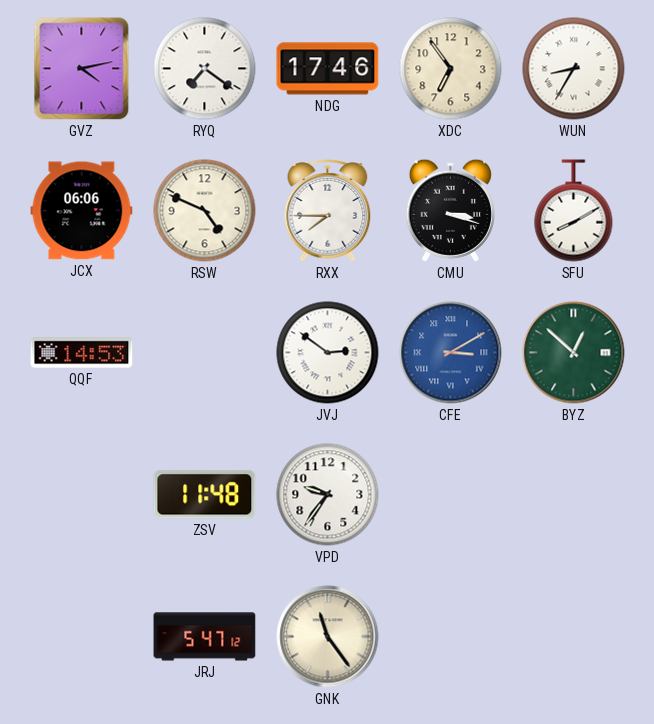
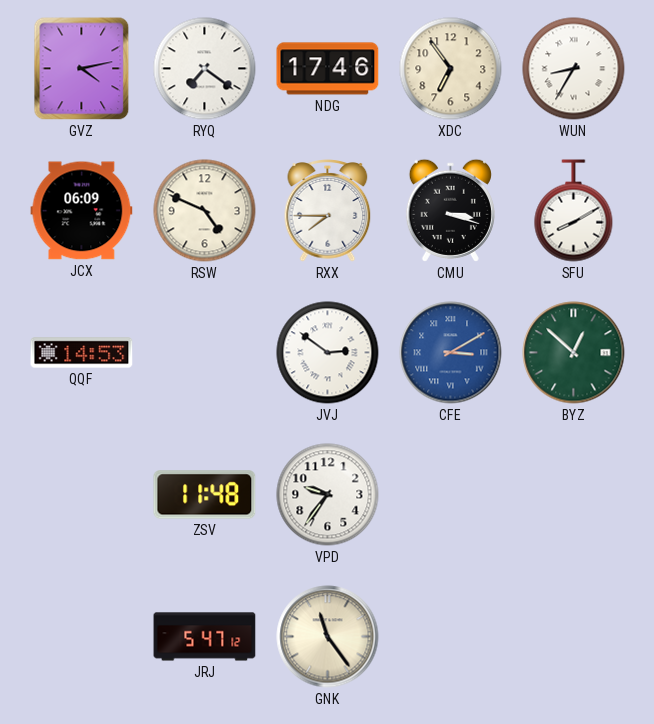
JCX: 06:06 -> 06:09
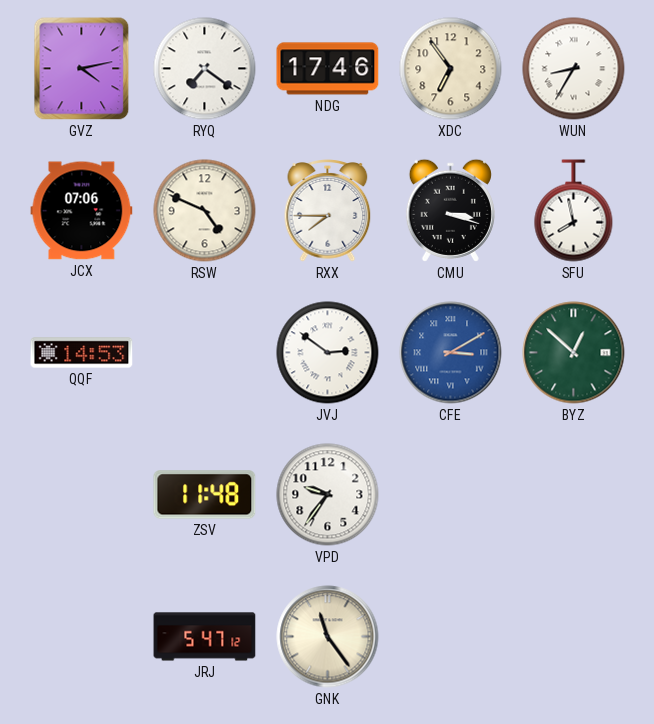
JCX: 06:09 -> 07:06
SFU: 8:10 -> 7:58
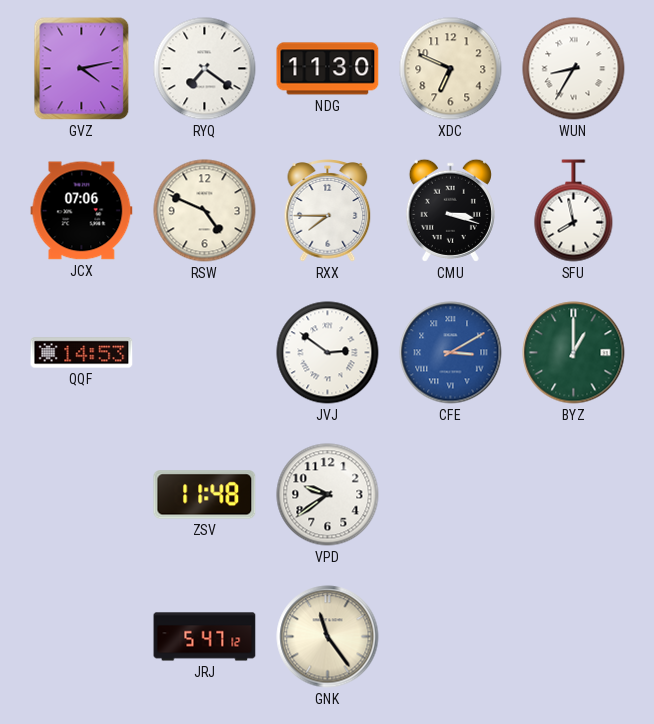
NDG: 17:46 -> 11:30
XDC: 6:54 -> 6:49
BYZ: 12:52 -> 1:00
VPD: 9:36 -> 9:39
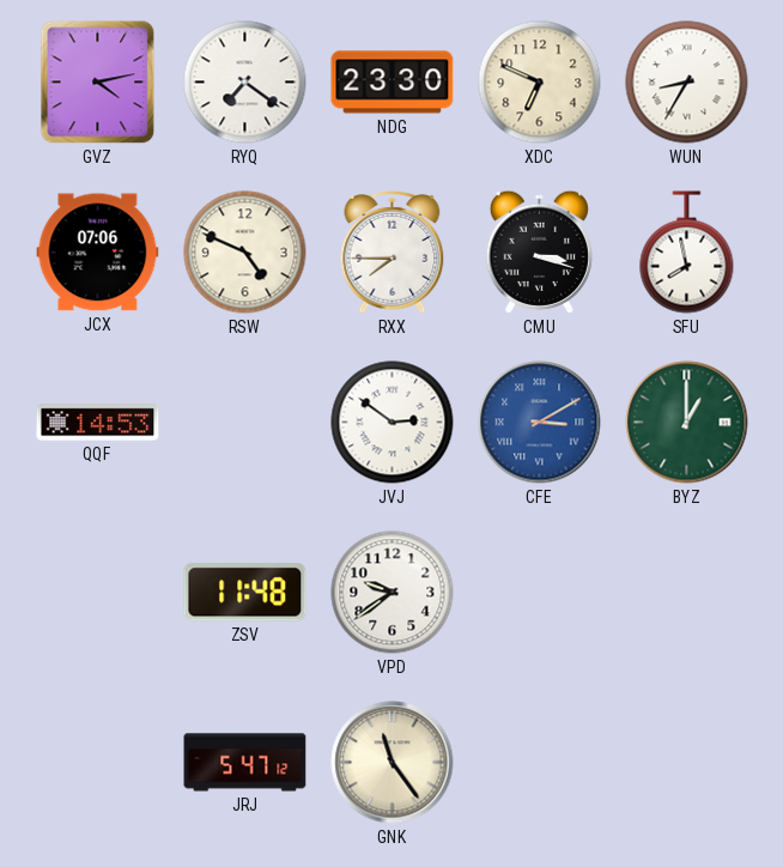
NDG: 11:30 -> 23:30
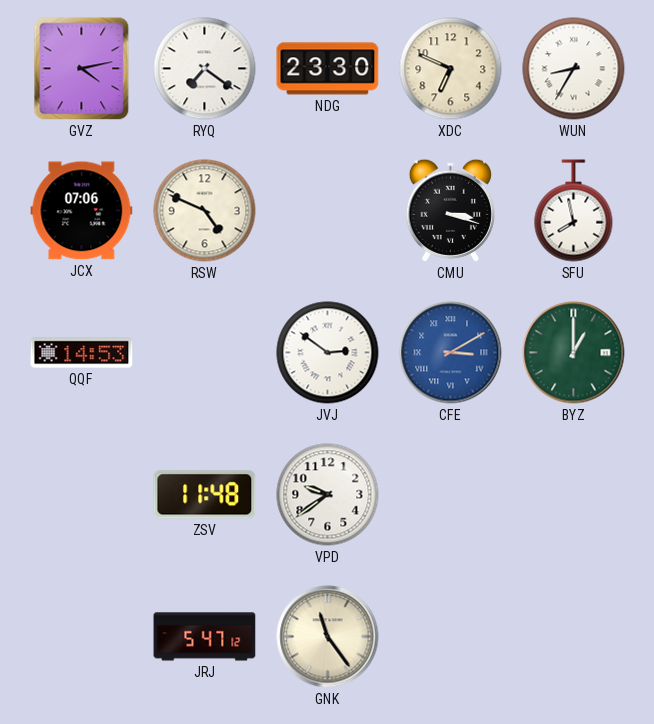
RXX: 7:45 -> none
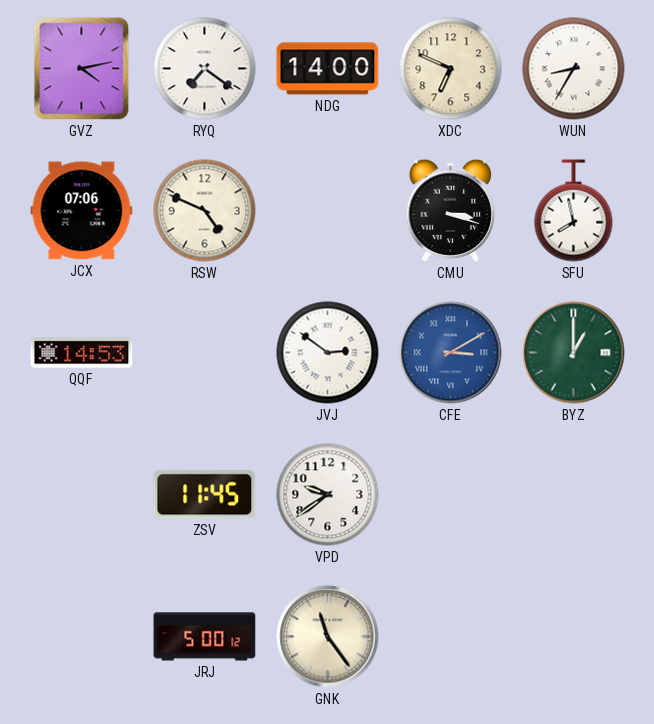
NDG: 23:30 -> 14:00
ZSV: 11:48 -> 11:45
JRJ: 5:47 -> 5:00
